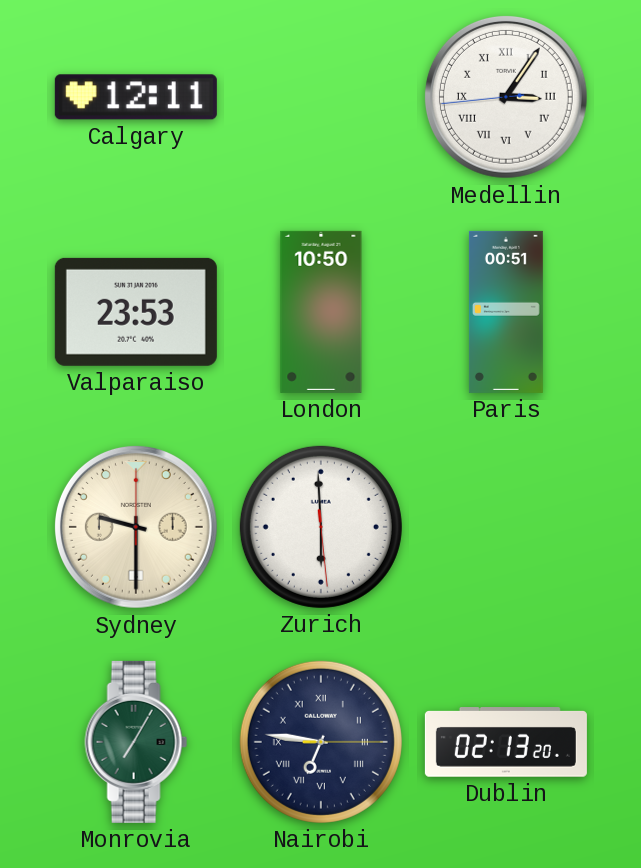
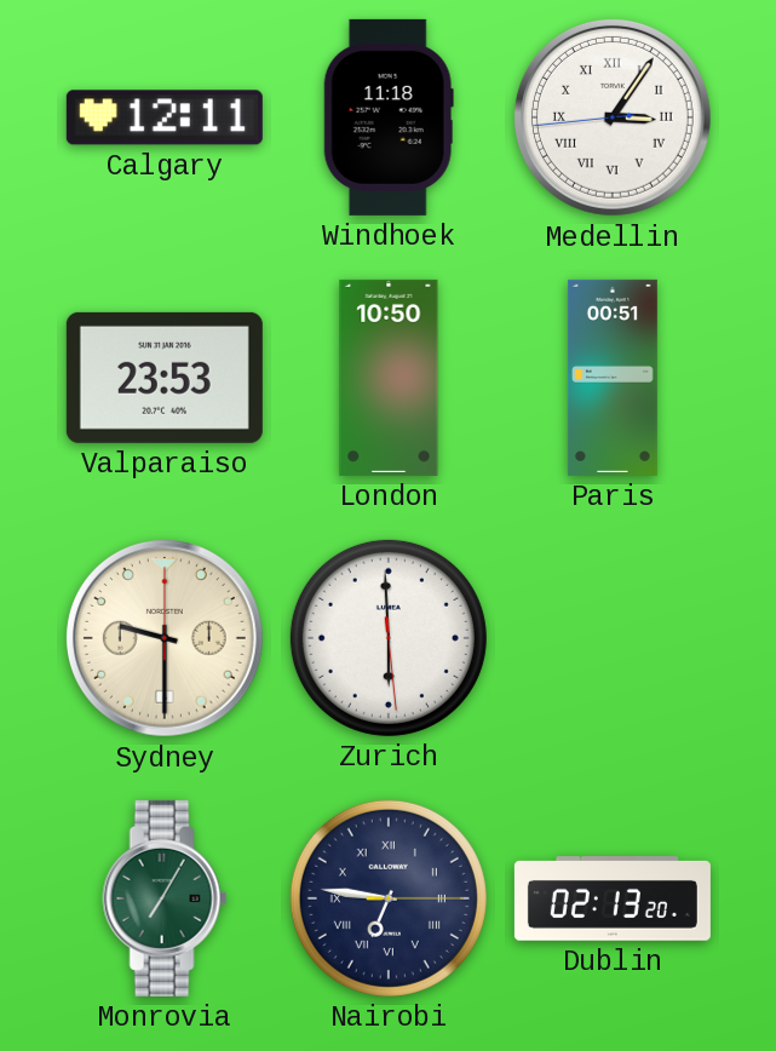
Windhoek: none -> 11:18
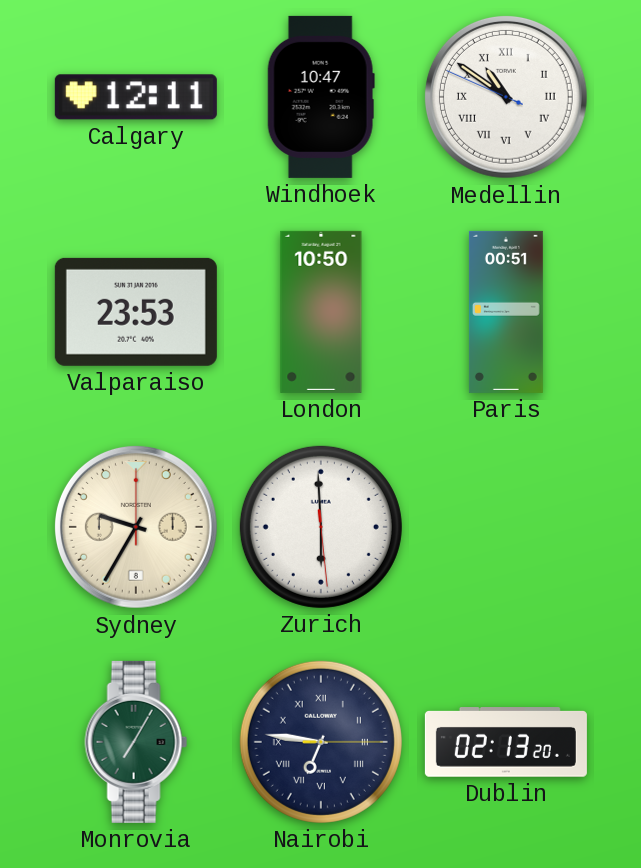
Windhoek: 11:18 -> 10:47
Medellin: 3:05 -> 10:50
Sydney: 9:30 -> 9:35
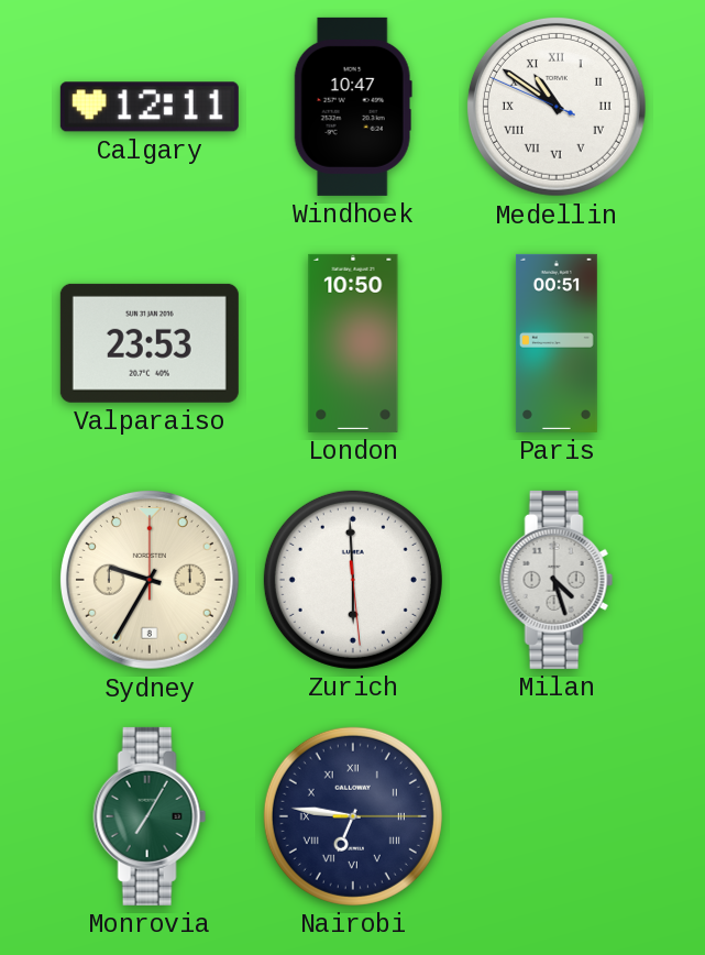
Milan: none -> 4:27
Dublin: 02:13 -> none
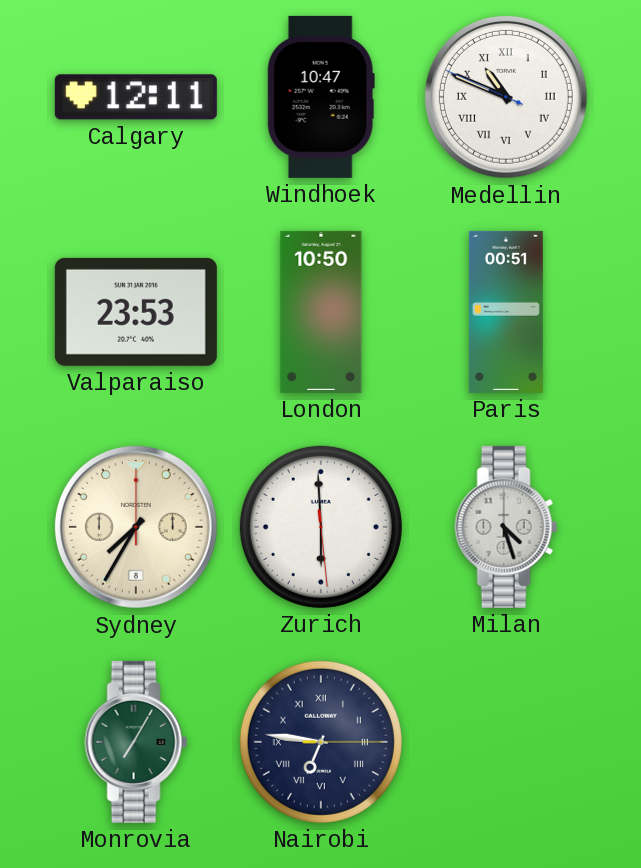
Medellin: 10:50 -> 10:48
Sydney: 9:35 -> 7:35
